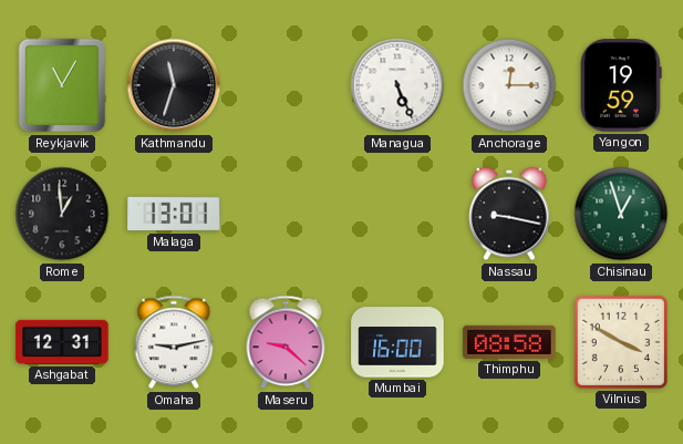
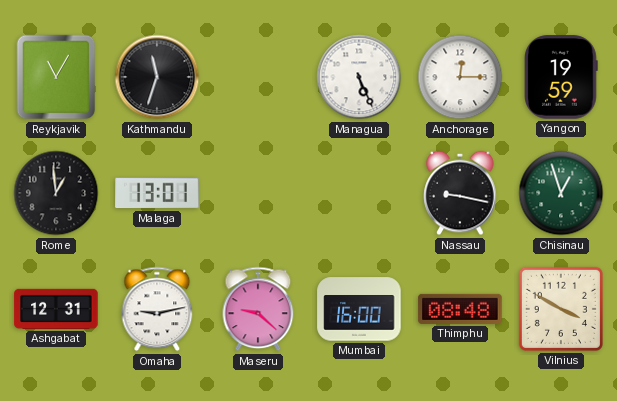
Thimphu: 08:58 -> 08:48
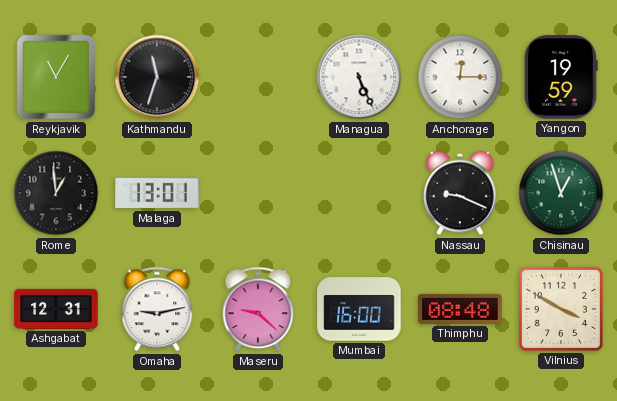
Nassau: 9:17 -> 9:19
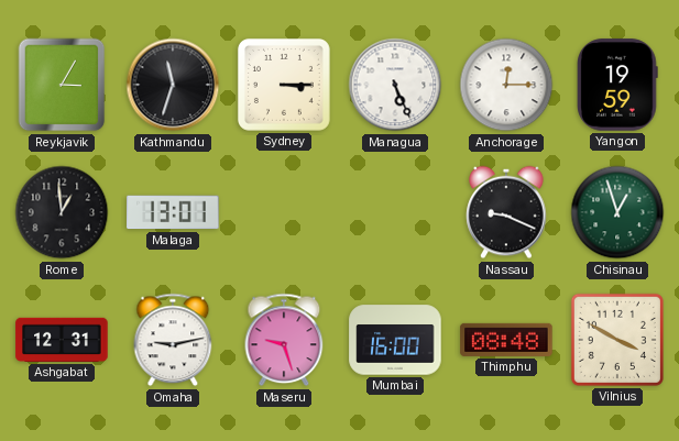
Reykjavik: 11:05 -> 3:05
Sydney: none -> 3:15
Maseru: 9:22 -> 9:27
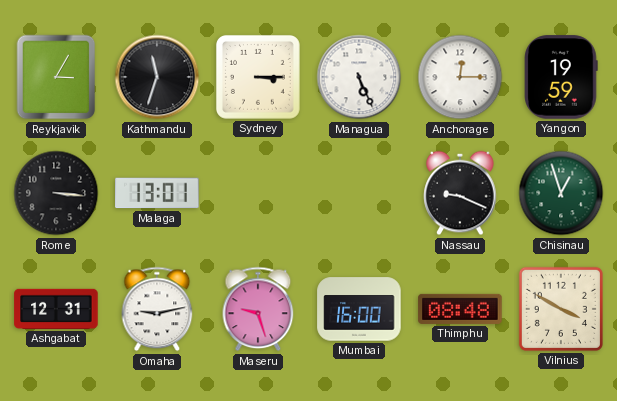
Rome: 12:59 -> 3:16
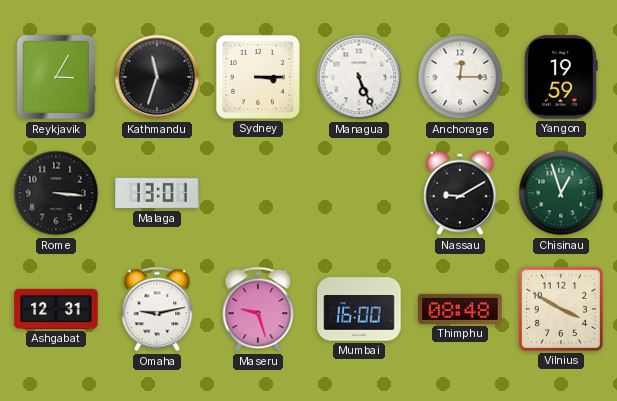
Nassau: 9:19 -> 9:10
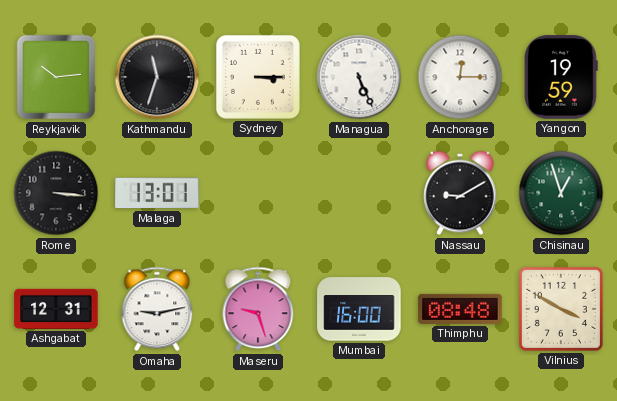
Reykjavik: 3:05 -> 10:14
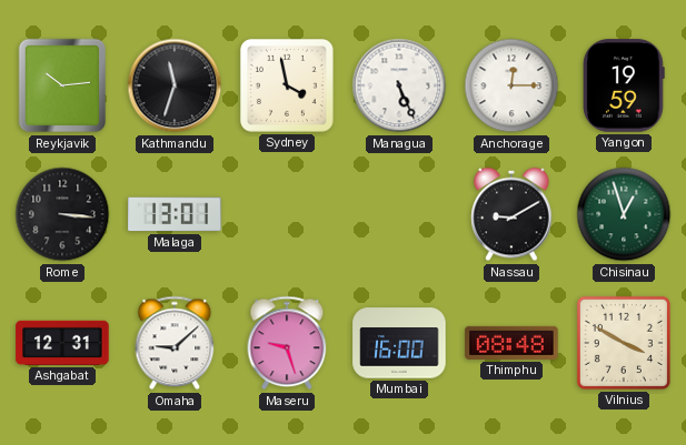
Sydney: 3:15 -> 3:58
Omaha: 9:13 -> 9:08
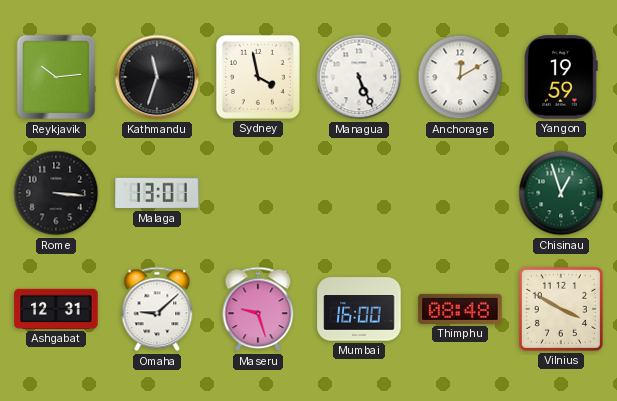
Anchorage: 12:15 -> 12:10
Nassau: 9:10 -> none
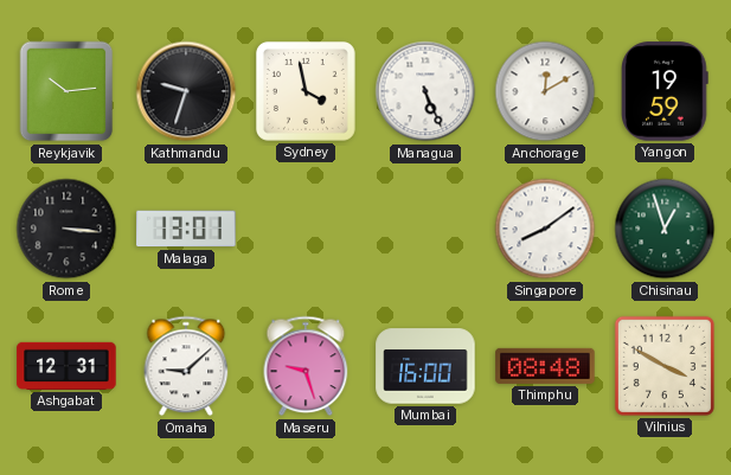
Kathmandu: 11:33 -> 9:33
Singapore: none -> 8:09
